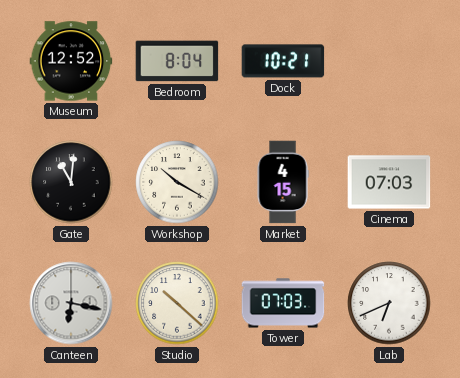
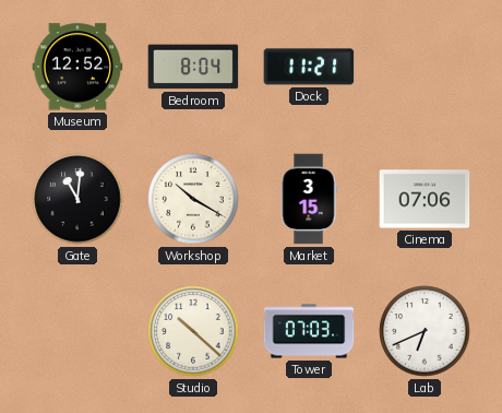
Dock: 10:21 -> 11:21
Market: 4:15 -> 3:15
Cinema: 07:03 -> 07:06
Canteen: 6:17 -> none
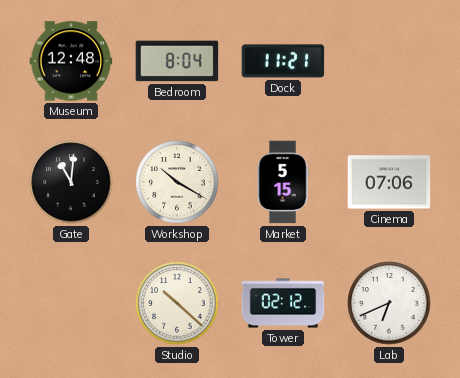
Museum: 12:52 -> 12:48
Market: 3:15 -> 5:15
Tower: 07:03 -> 02:12
